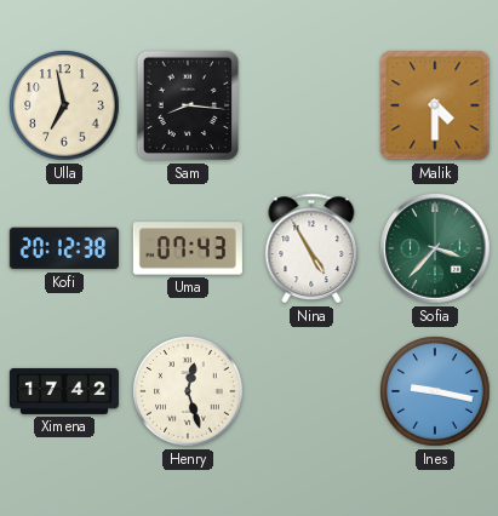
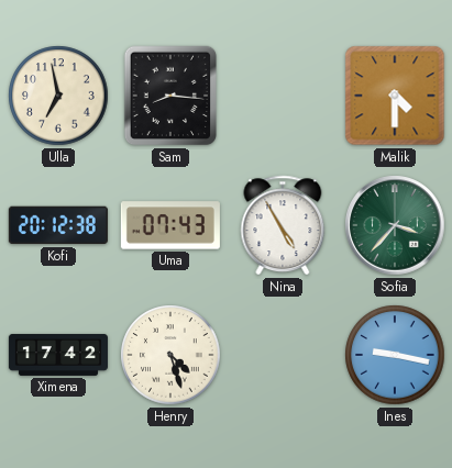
Henry: 12:27 -> 4:27
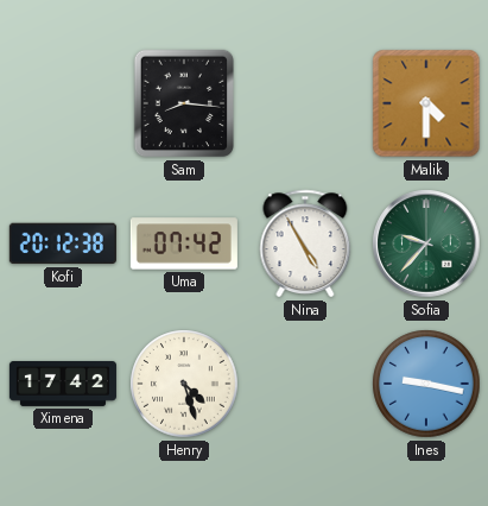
Ulla: 6:58 -> none
Uma: 07:43 -> 07:42
Sofia: 3:37 -> 9:37
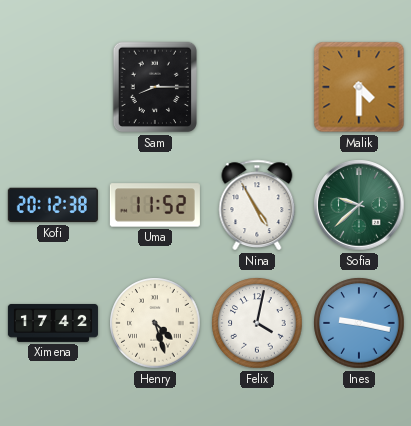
Sam: 8:16 -> 8:15
Uma: 07:42 -> 11:52
Sofia: 9:37 -> 9:38
Felix: none -> 4:02
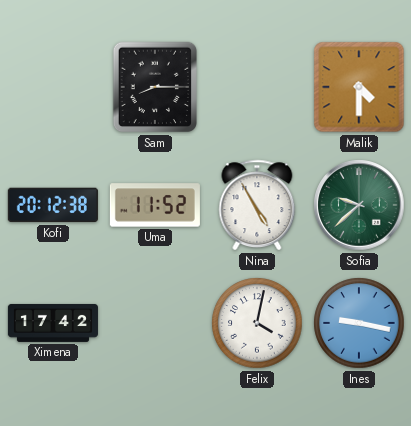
Henry: 4:27 -> none
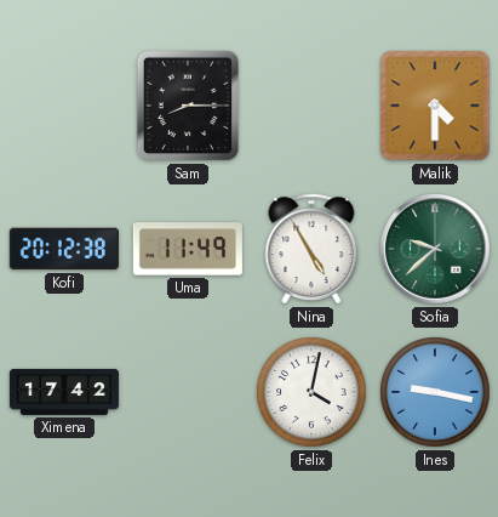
Uma: 11:52 -> 11:49
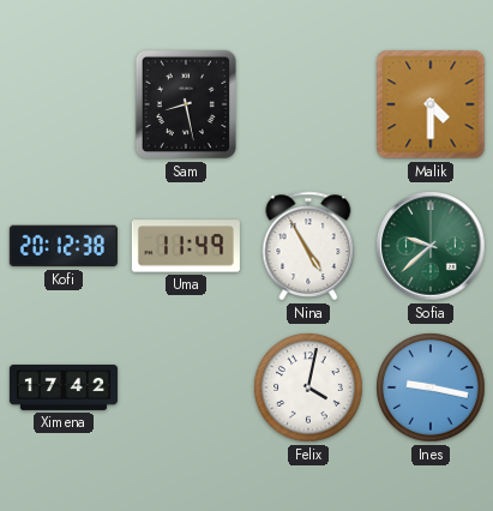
Sam: 8:15 -> 8:28
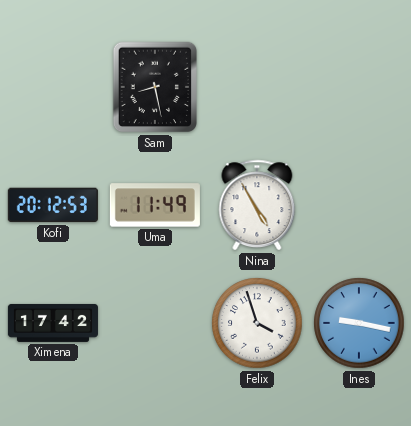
Malik: 4:30 -> none
Kofi: 20:12:38 -> 20:12:53
Sofia: 9:38 -> none
Felix: 4:02 -> 3:57
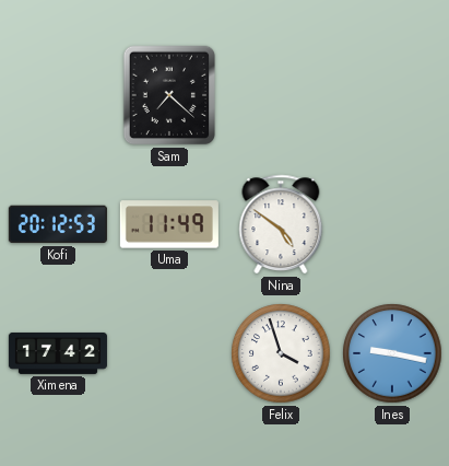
Sam: 8:28 -> 7:22
Nina: 4:55 -> 4:51
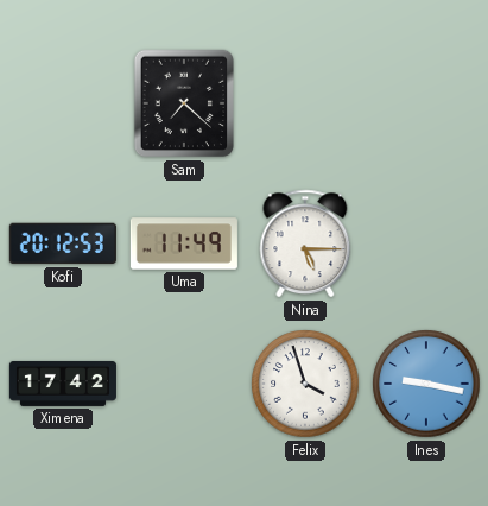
Nina: 4:51 -> 5:15
